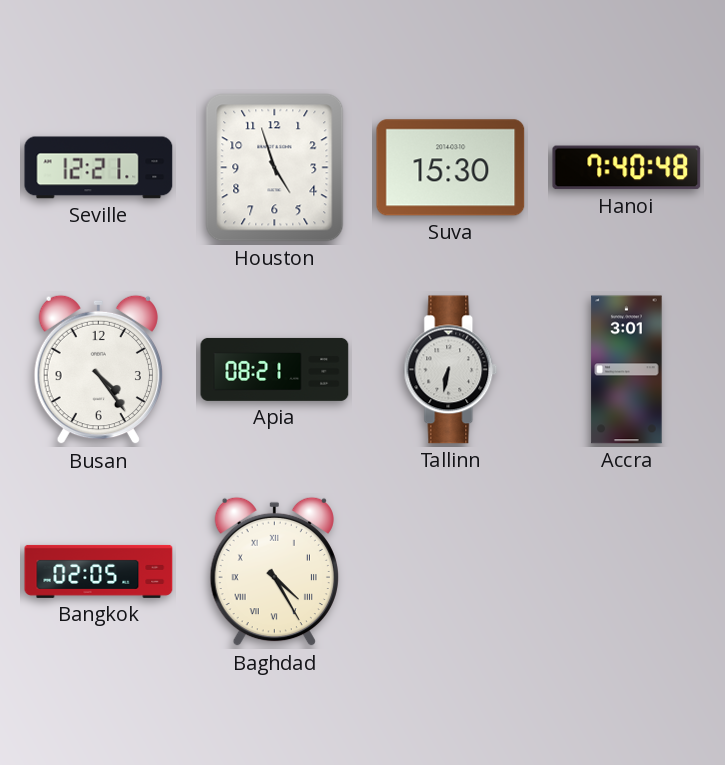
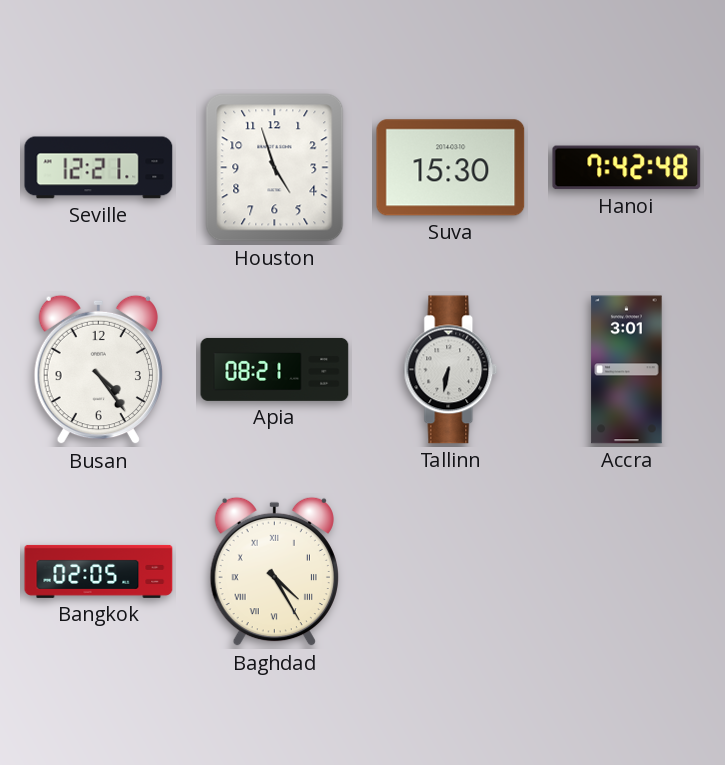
Hanoi: 7:40 -> 7:42
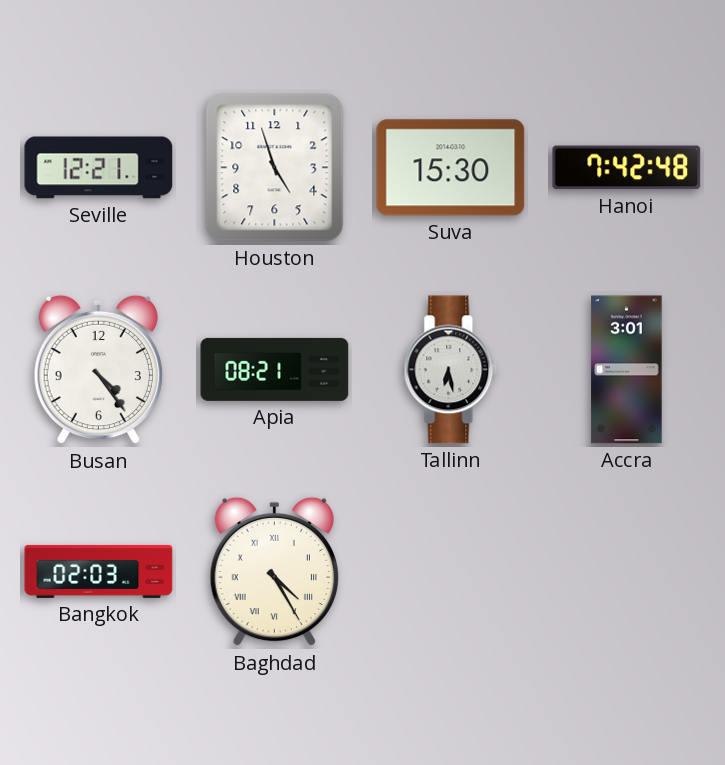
Tallinn: 6:32 -> 6:28
Bangkok: 02:05 -> 02:03
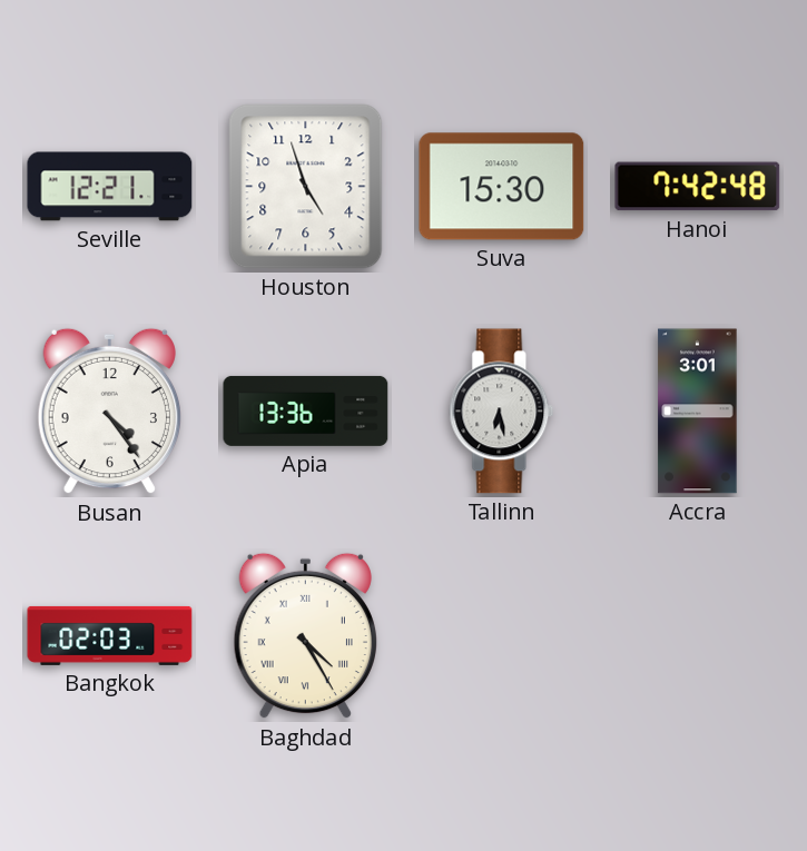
Apia: 08:21 -> 13:36
